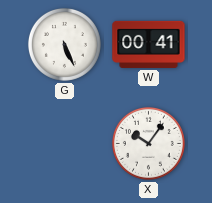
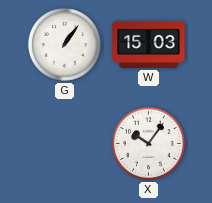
G: 5:26 -> 1:06
W: 00:41 -> 15:03
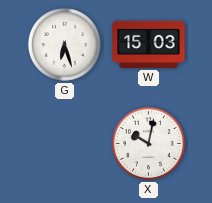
G: 1:06 -> 6:27
X: 10:06 -> 10:02
